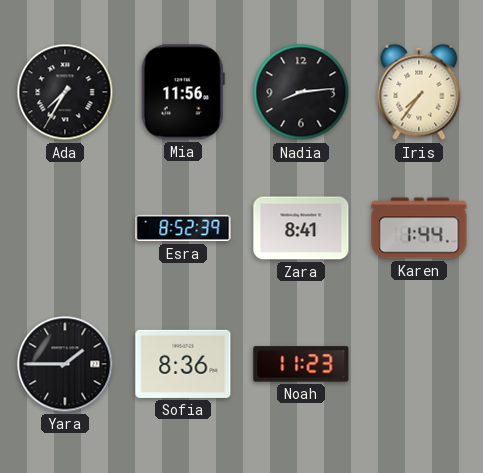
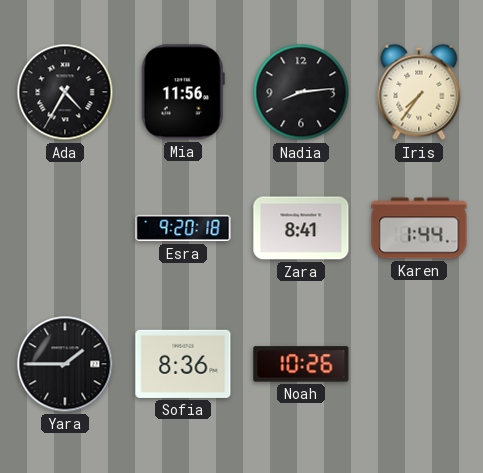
Ada: 7:35 -> 4:35
Esra: 8:52 -> 9:20
Noah: 11:23 -> 10:26
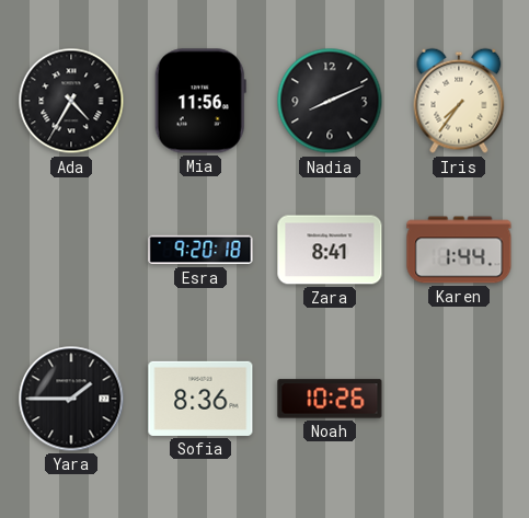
Nadia: 8:14 -> 8:11
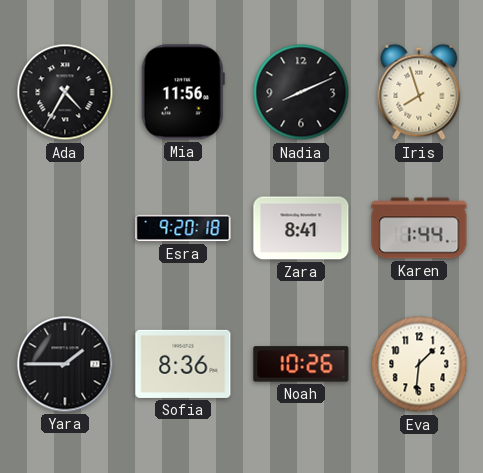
Iris: 7:36 -> 7:57
Eva: none -> 1:31
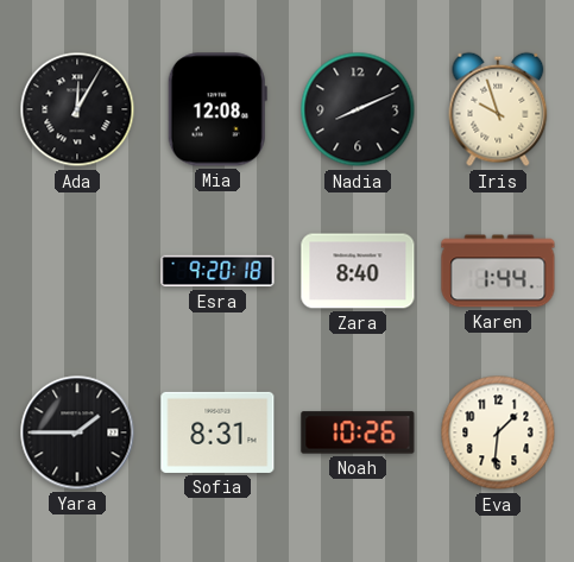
Ada: 4:35 -> 12:05
Mia: 11:56 -> 12:08
Iris: 7:57 -> 9:57
Zara: 8:41 -> 8:40
Sofia: 8:36 -> 8:31
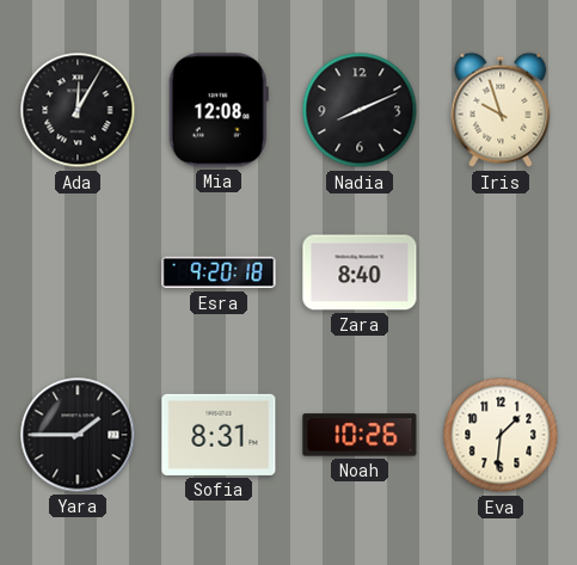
Karen: 1:44 -> none
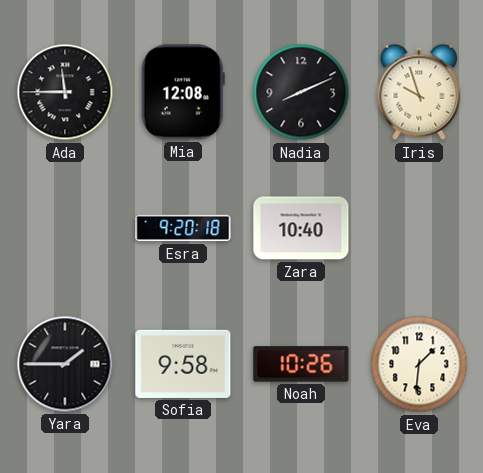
Ada: 12:05 -> 11:45
Zara: 8:40 -> 10:40
Sofia: 8:31 -> 9:58
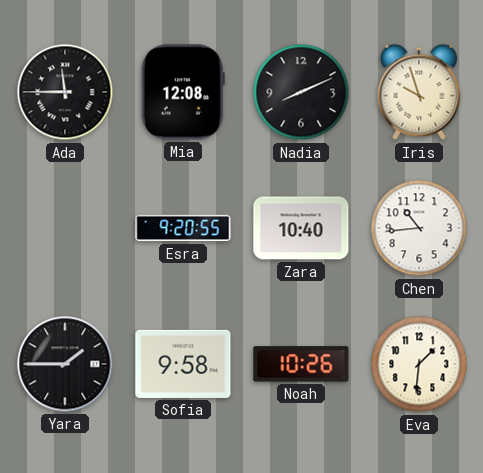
Esra: 9:20:18 -> 9:20:55
Chen: none -> 10:44
